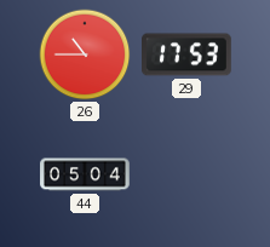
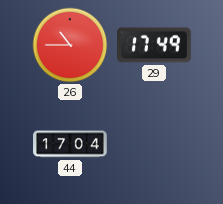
29: 17:53 -> 17:49
44: 05:04 -> 17:04
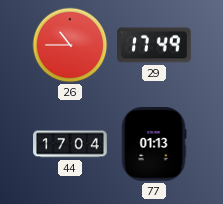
77: none -> 01:13
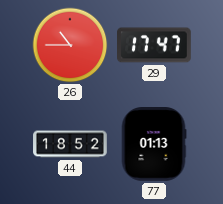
29: 17:49 -> 17:47
44: 17:04 -> 18:52
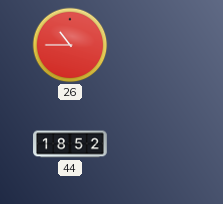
29: 17:47 -> none
77: 01:13 -> none
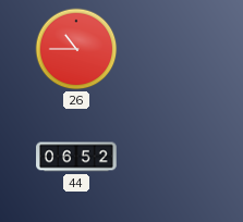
44: 18:52 -> 06:52
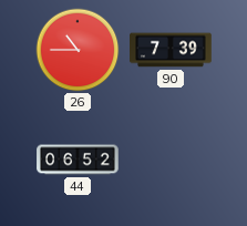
90: none -> 7:39
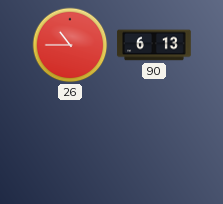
90: 7:39 -> 6:13
44: 06:52 -> none
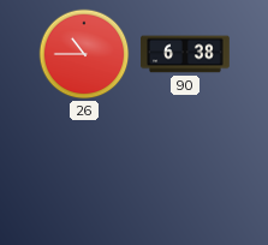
90: 6:13 -> 6:38
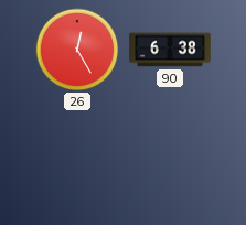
26: 10:45 -> 12:25
